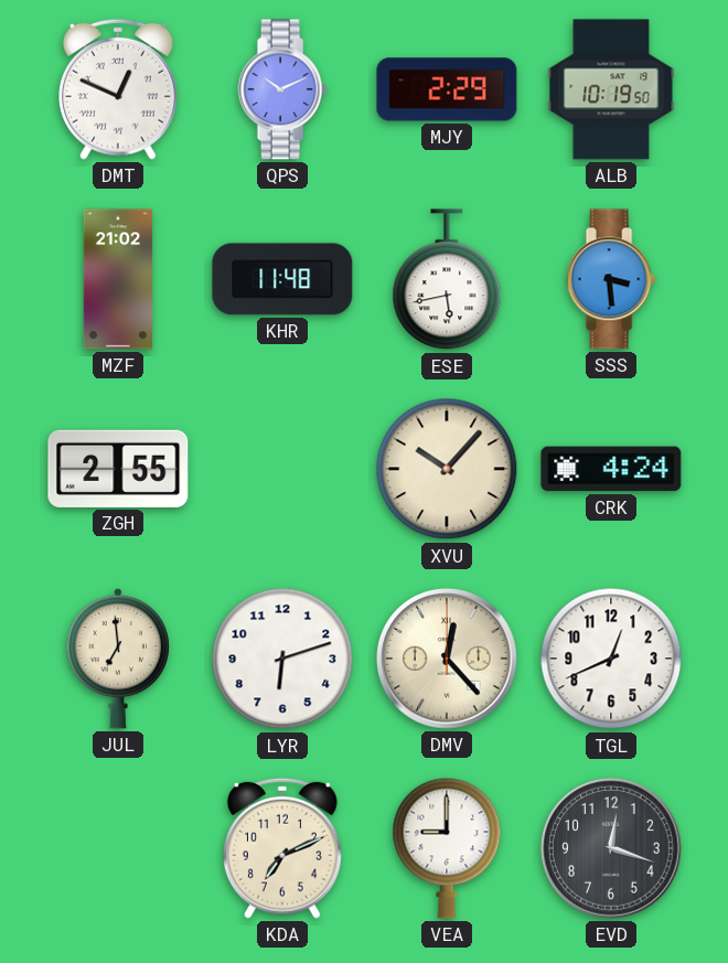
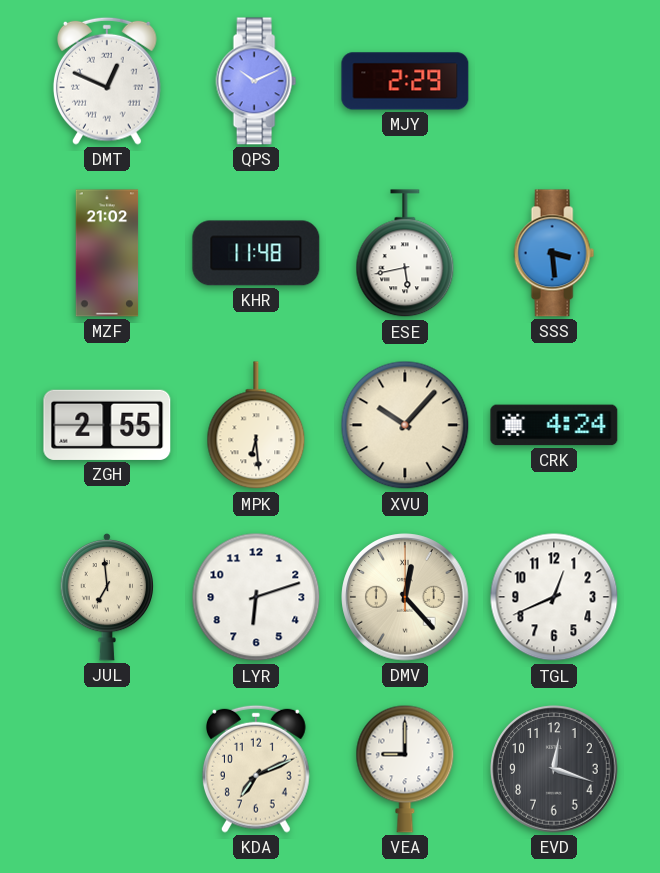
ALB: 10:19 -> none
MPK: none -> 6:29
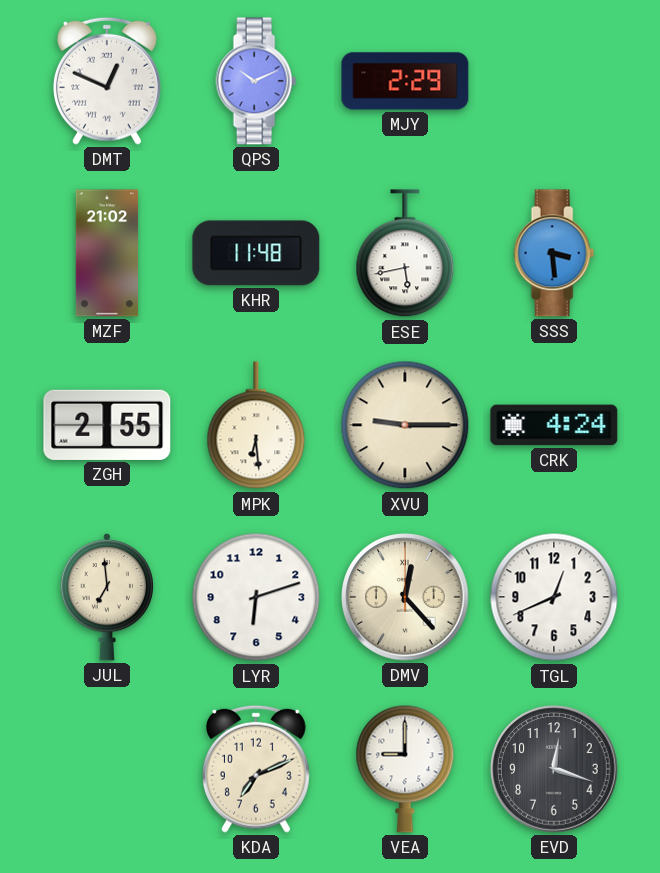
XVU: 10:07 -> 9:15
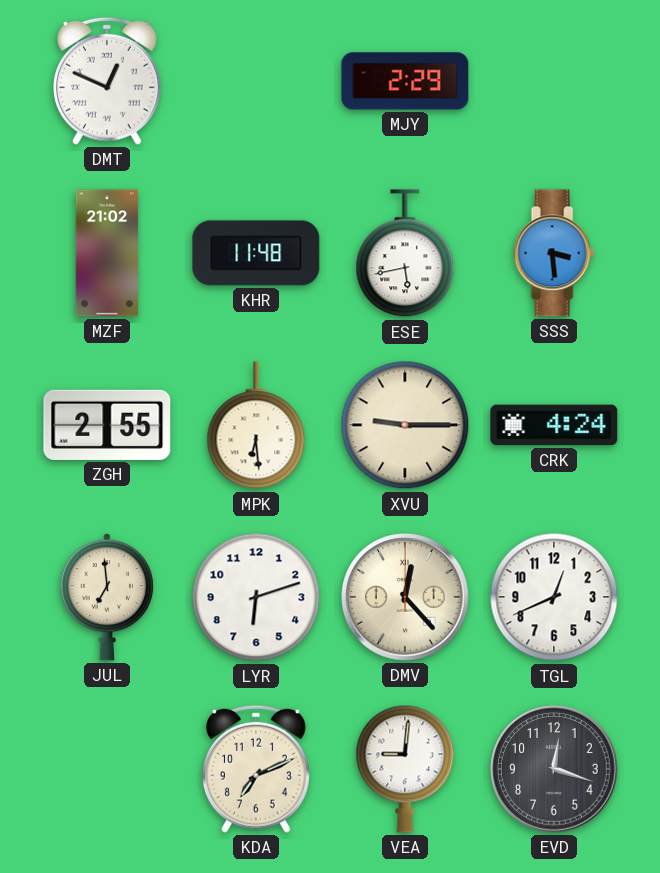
QPS: 10:11 -> none
VEA: 9:00 -> 9:01
